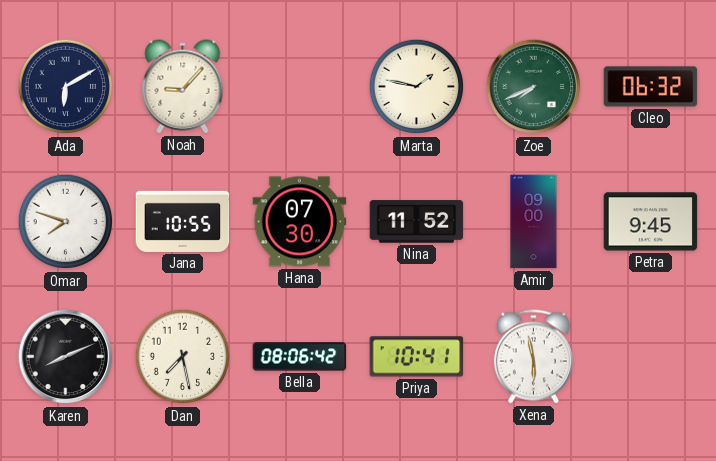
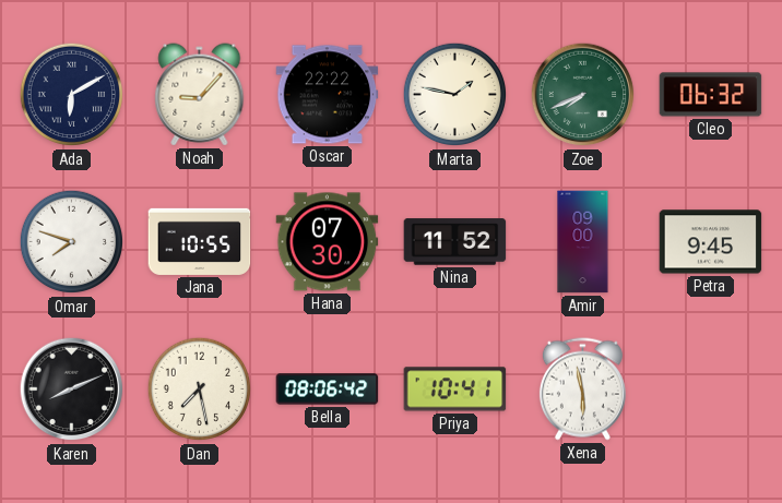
Oscar: none -> 22:22
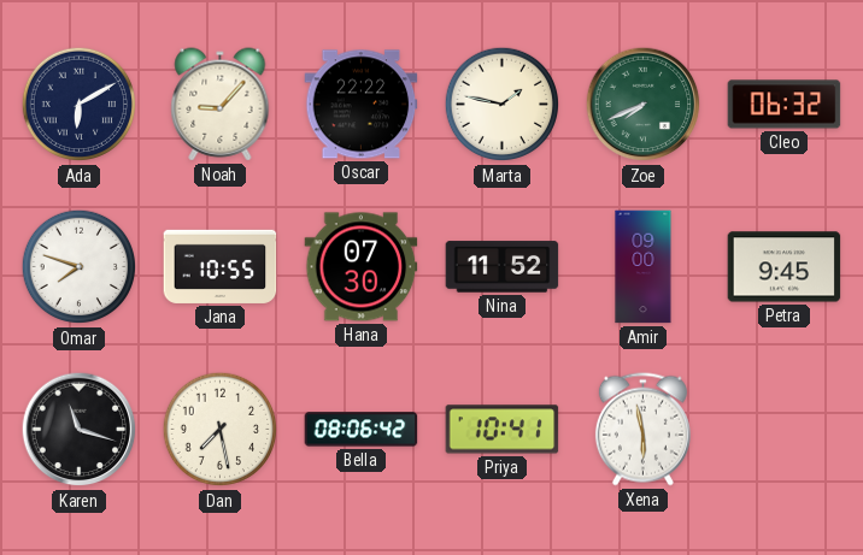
Karen: 8:11 -> 11:18
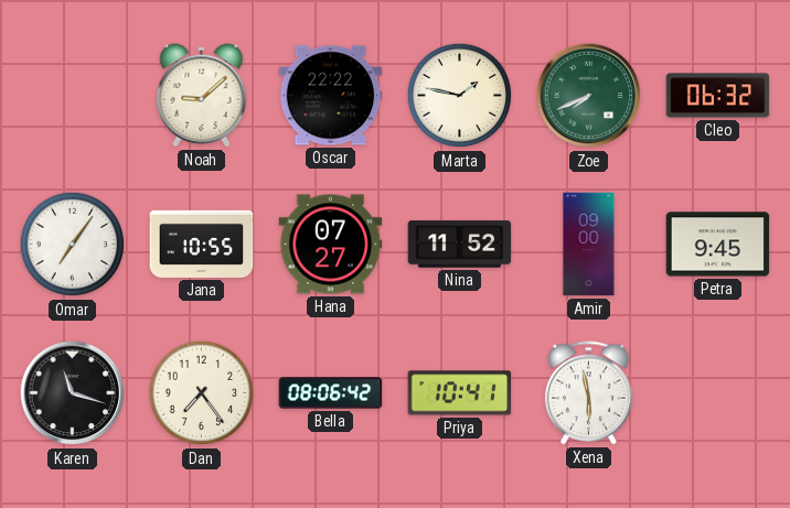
Ada: 6:10 -> none
Noah: 9:07 -> 9:08
Omar: 7:48 -> 7:06
Hana: 07:30 -> 07:27
Dan: 7:28 -> 7:24
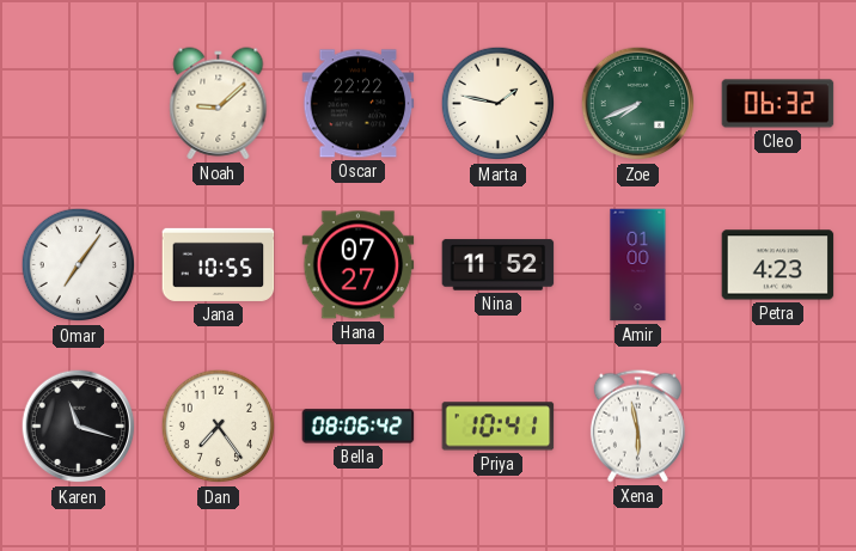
Amir: 09:00 -> 01:00
Petra: 9:45 -> 4:23
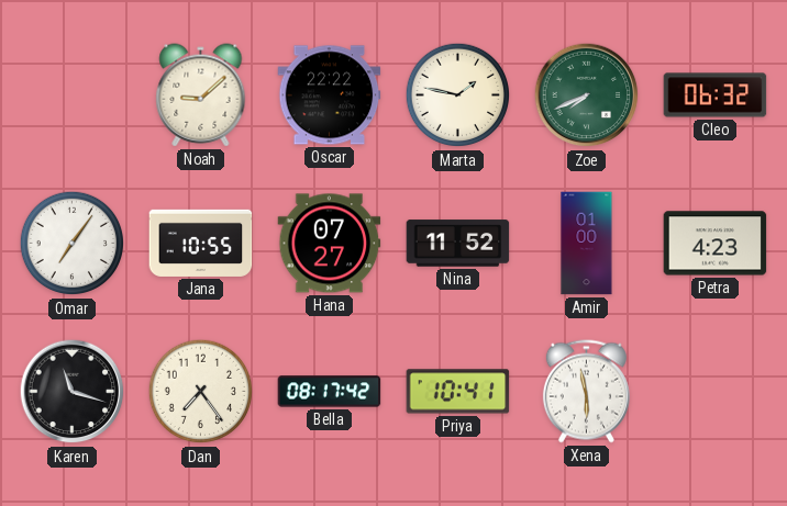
Bella: 08:06 -> 08:17
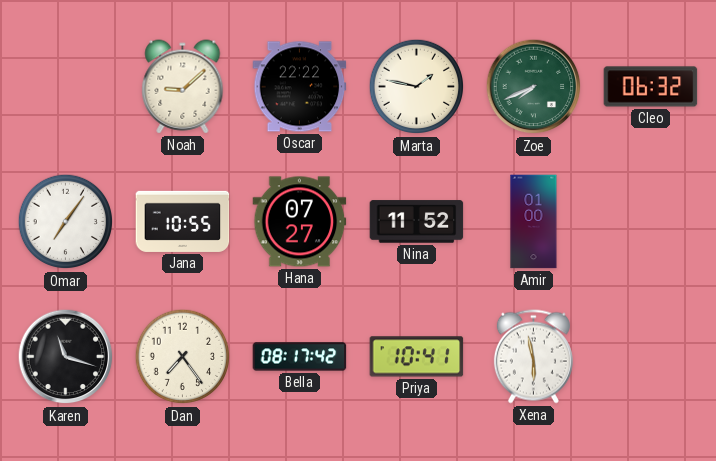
Petra: 4:23 -> none
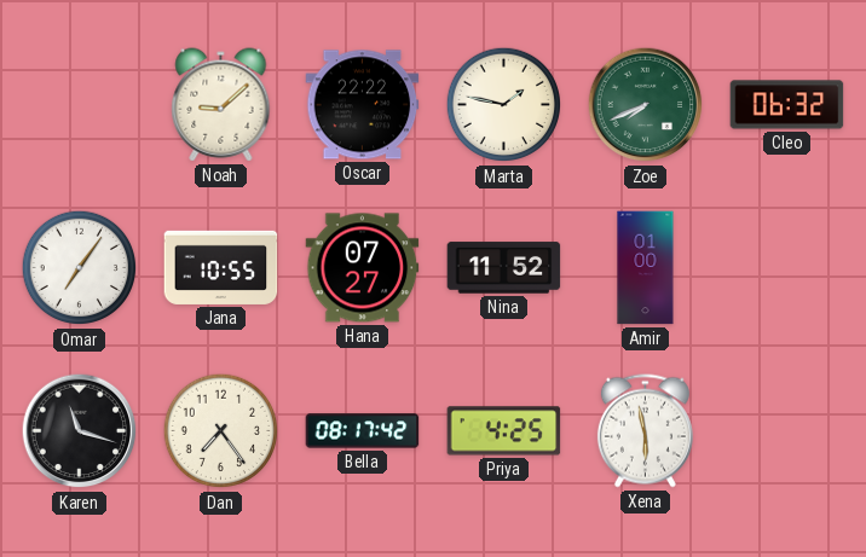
Priya: 10:41 -> 4:25
